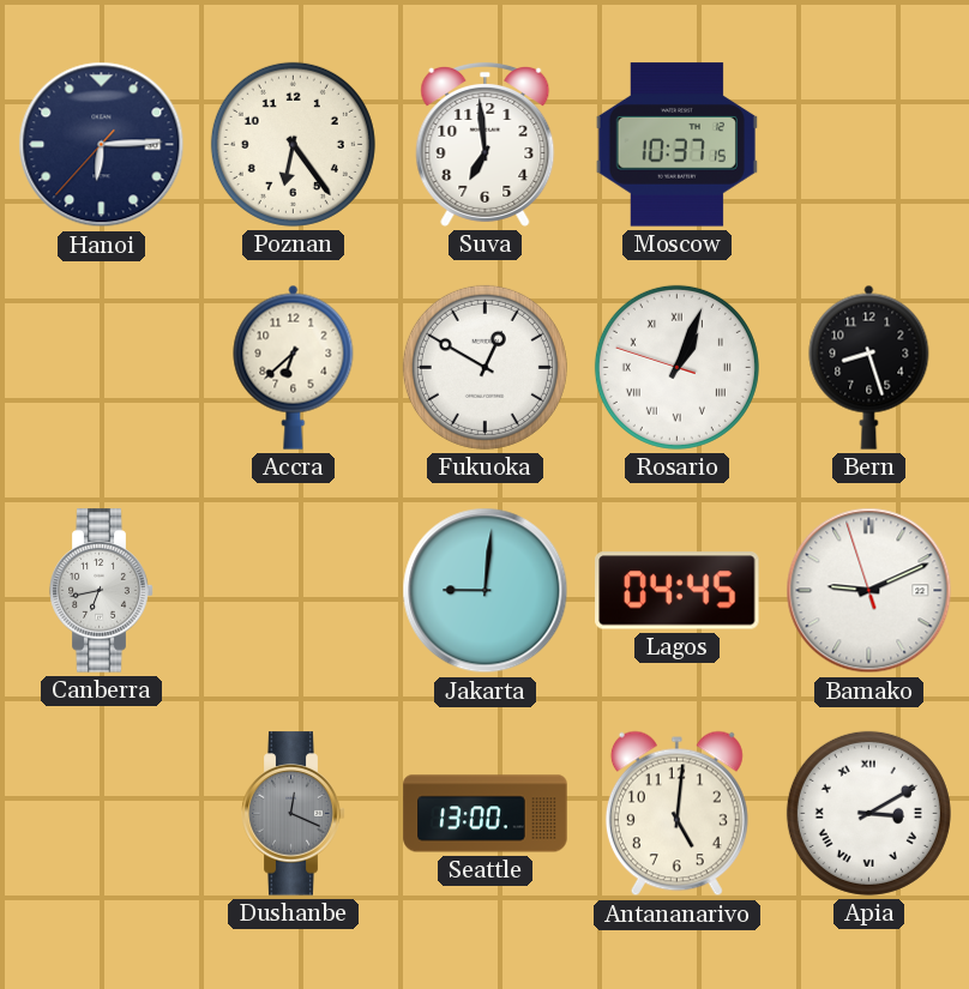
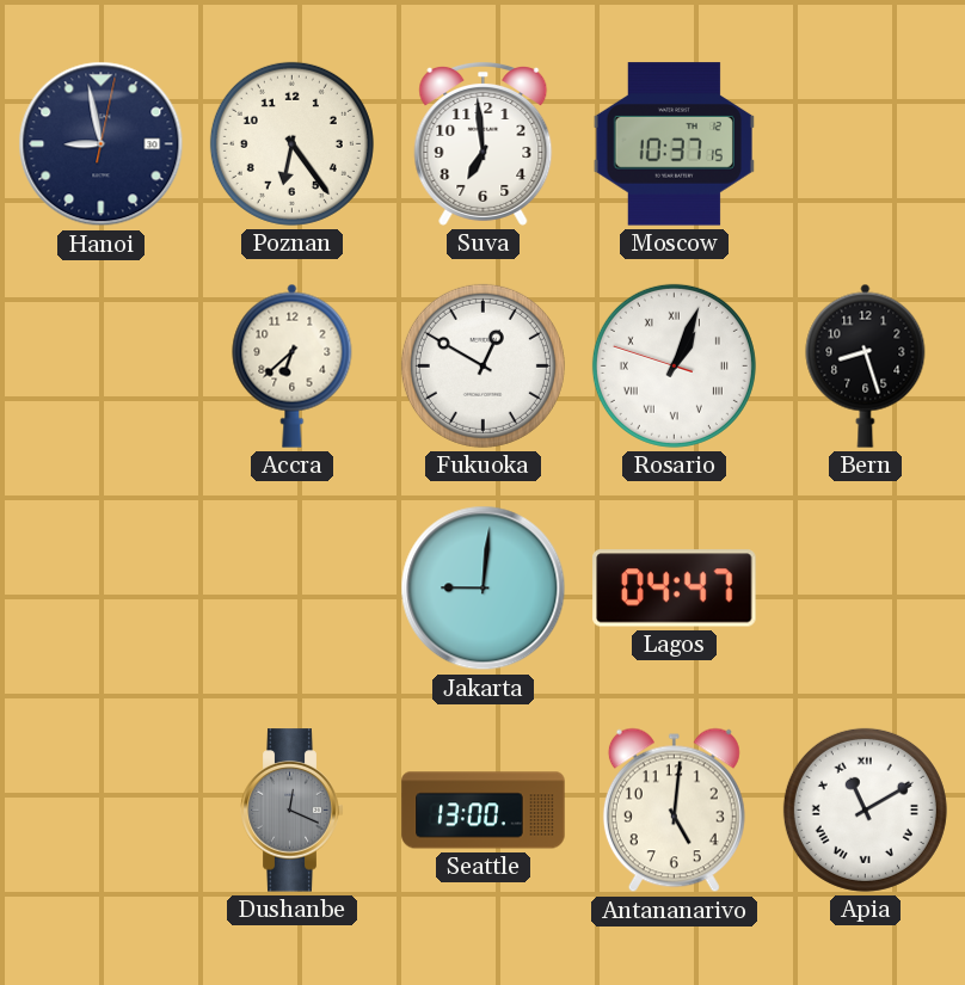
Hanoi: 6:14 -> 8:58
Canberra: 6:43 -> none
Lagos: 04:45 -> 04:47
Bamako: 9:10 -> none
Apia: 3:10 -> 11:10
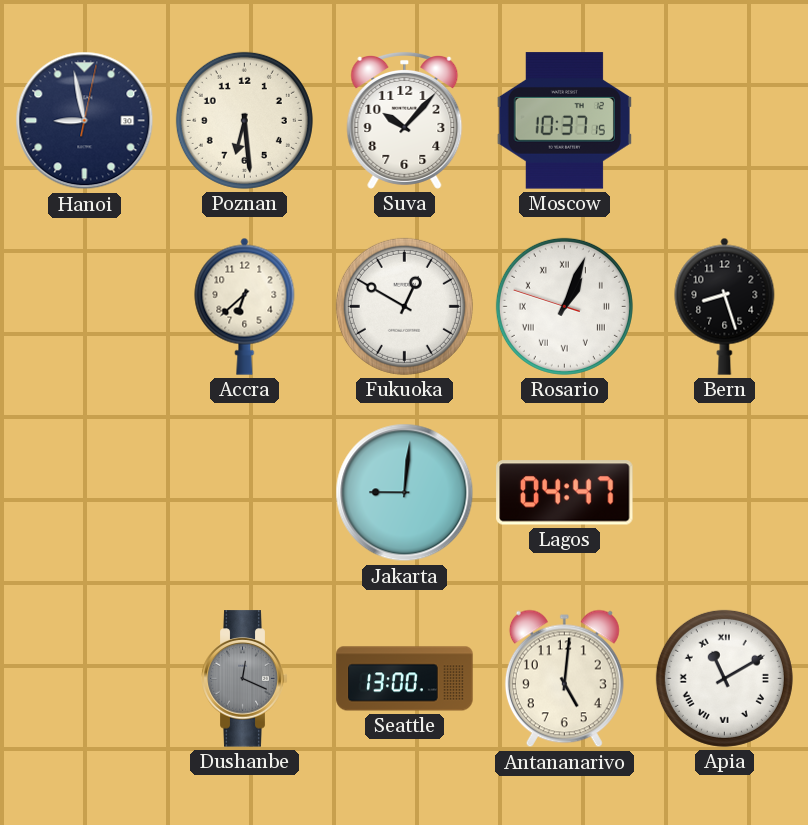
Poznan: 6:24 -> 6:29
Suva: 6:59 -> 10:07
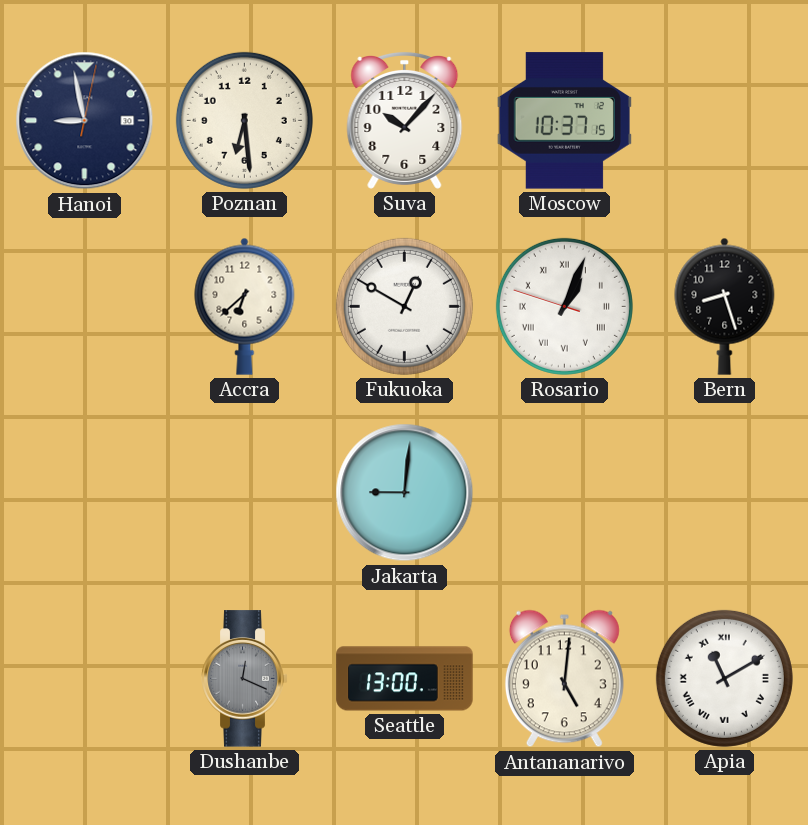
Lagos: 04:47 -> none
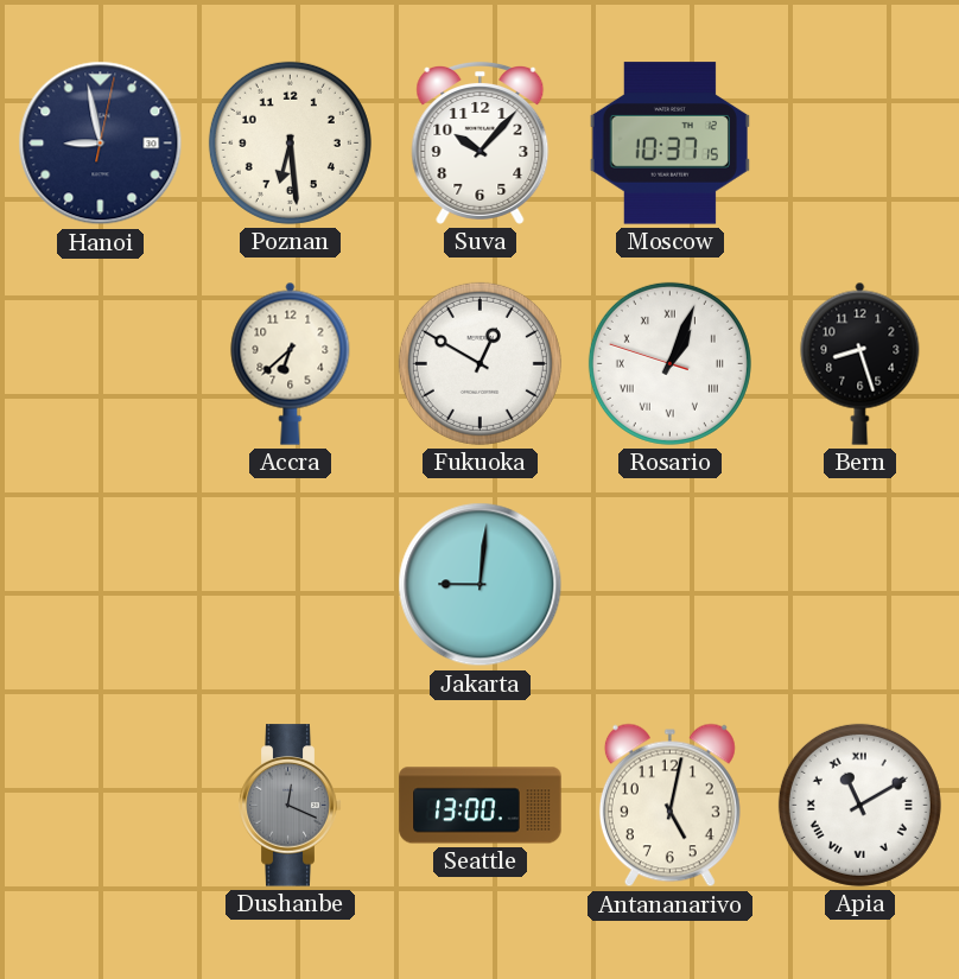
Antananarivo: 5:01 -> 5:02
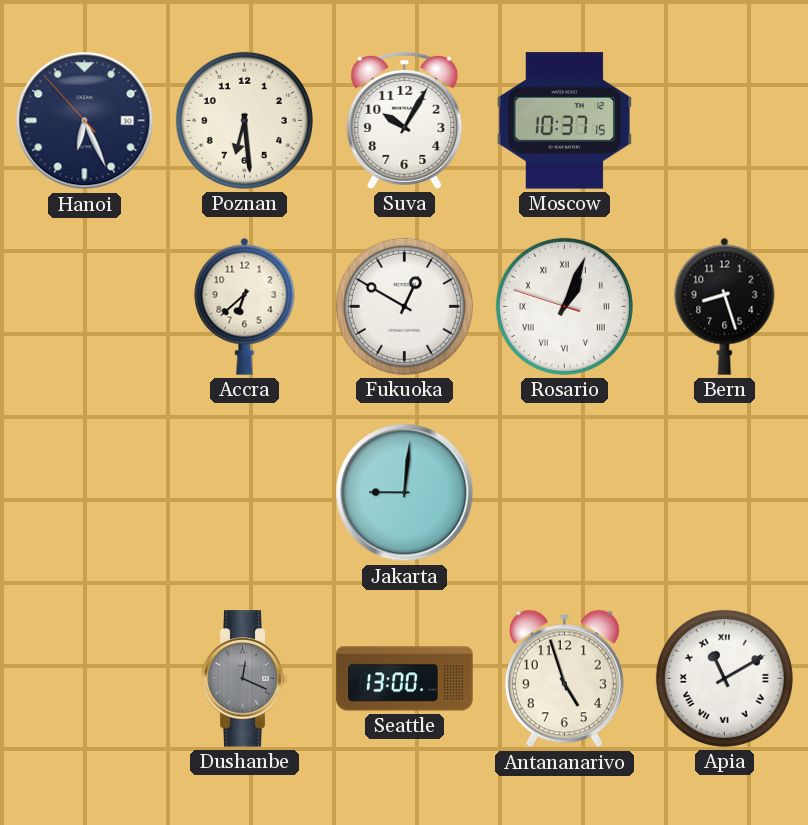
Hanoi: 8:58 -> 6:25
Suva: 10:07 -> 10:05
Antananarivo: 5:02 -> 4:57
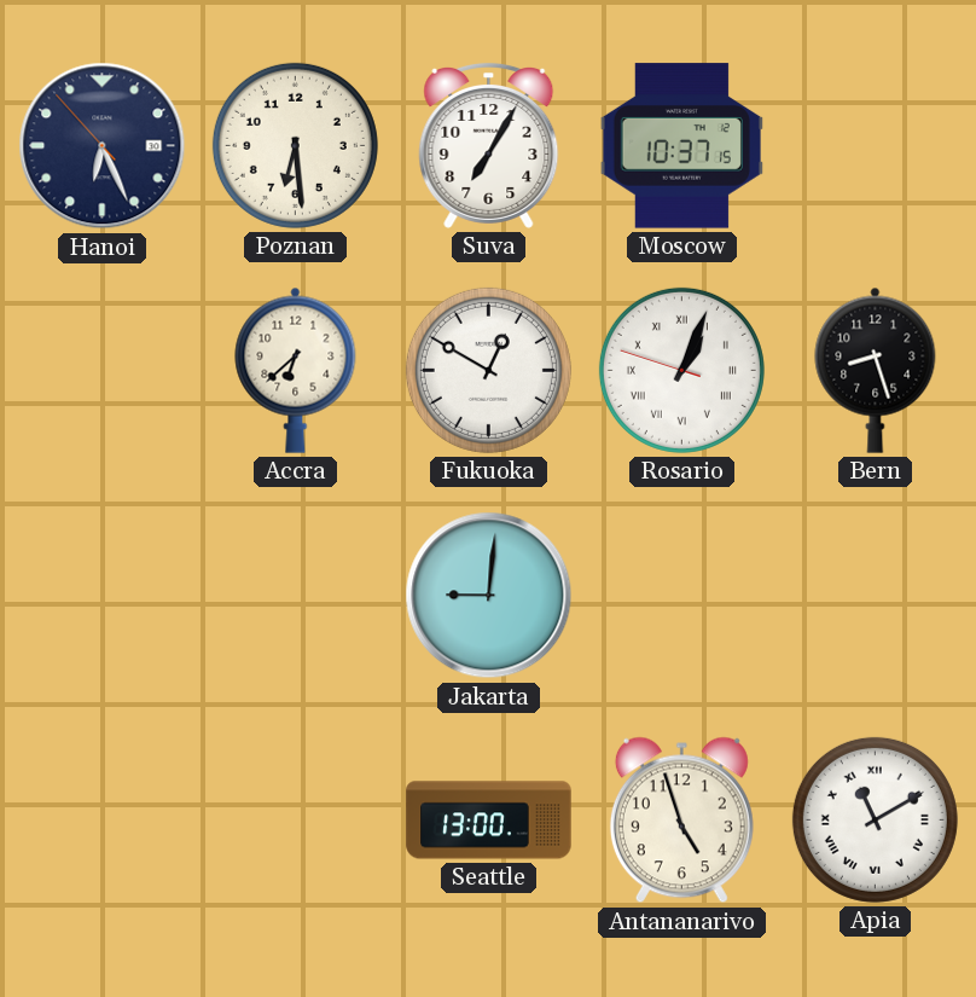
Suva: 10:05 -> 7:05
Dushanbe: 12:19 -> none
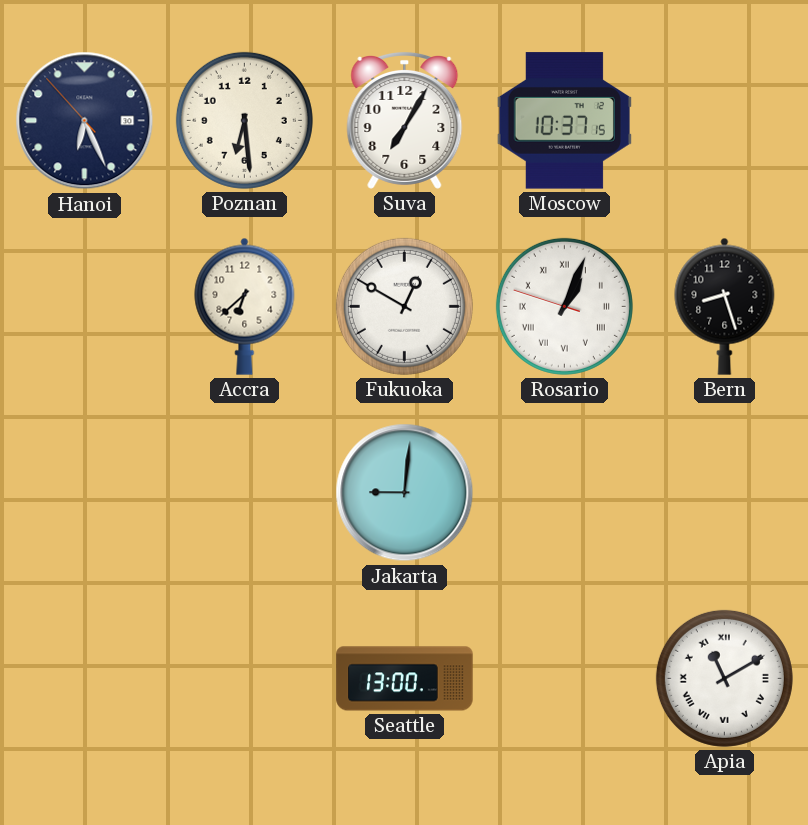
Antananarivo: 4:57 -> none
